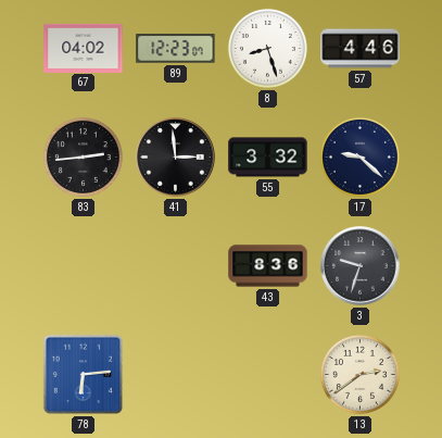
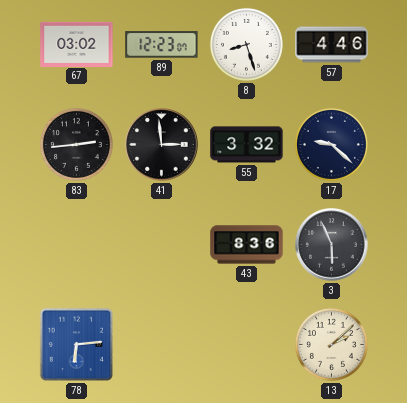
67: 04:02 -> 03:02
3: 9:33 -> 5:56
13: 2:39 -> 2:08
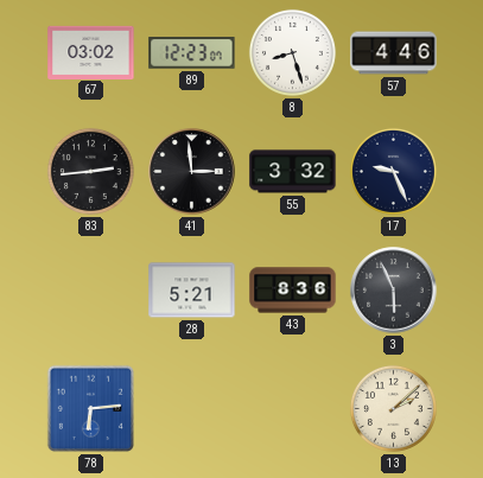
17: 9:22 -> 9:26
28: none -> 5:21
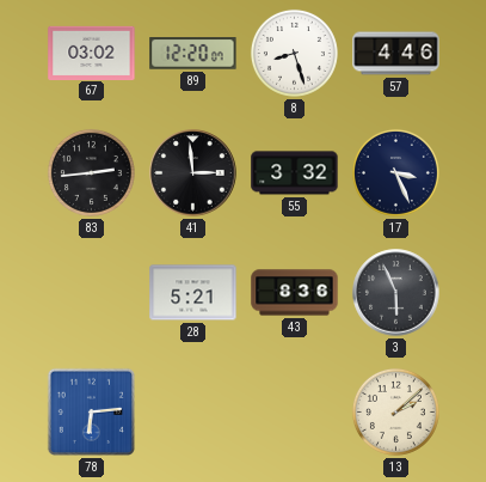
89: 12:23 -> 12:20
17: 9:26 -> 3:26
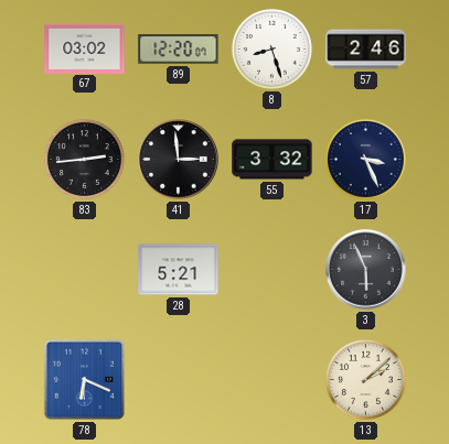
57: 4:46 -> 2:46
43: 8:36 -> none
78: 6:14 -> 6:19
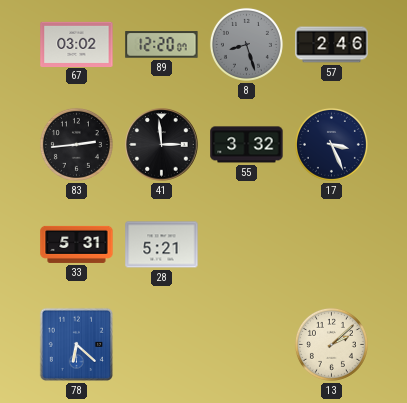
8 dial: white -> grey
33: none -> 5:31
3: 5:56 -> none
78: 6:19 -> 6:22
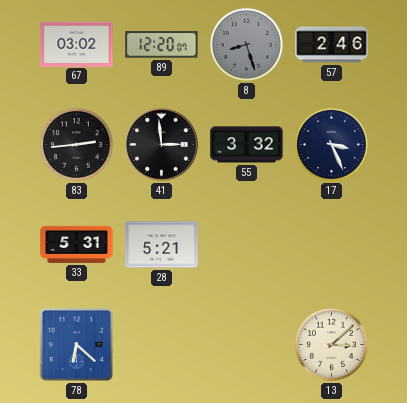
13: 2:08 -> 3:08
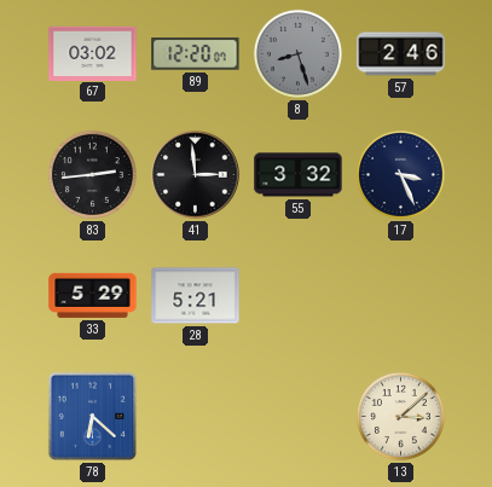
33: 5:31 -> 5:29
